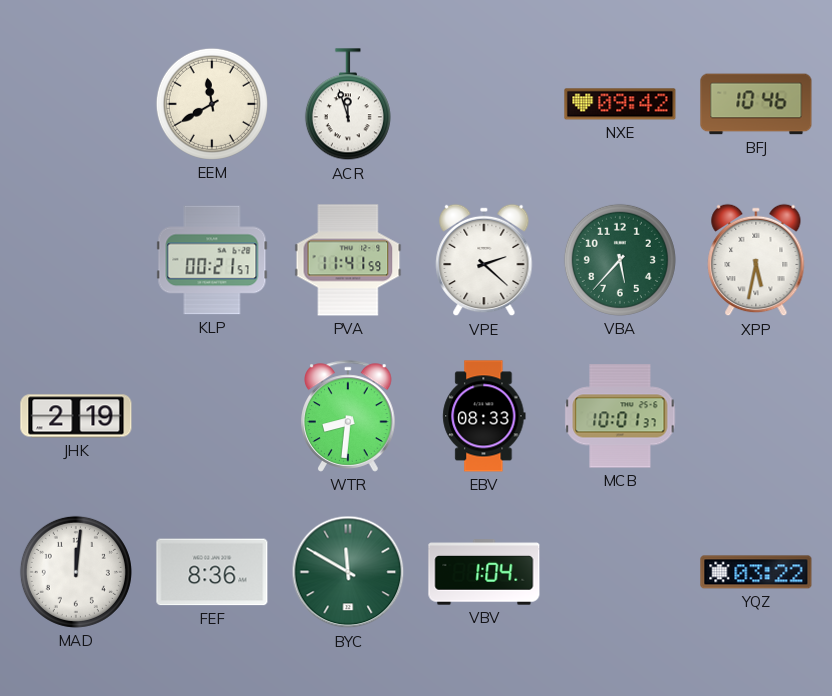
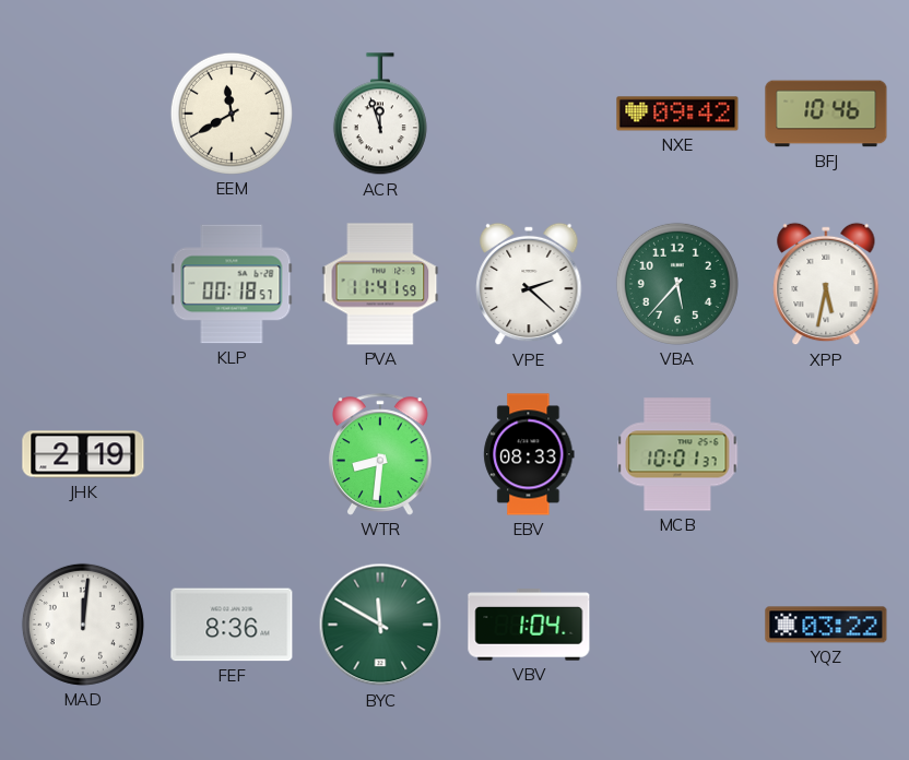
KLP: 00:21 -> 00:18
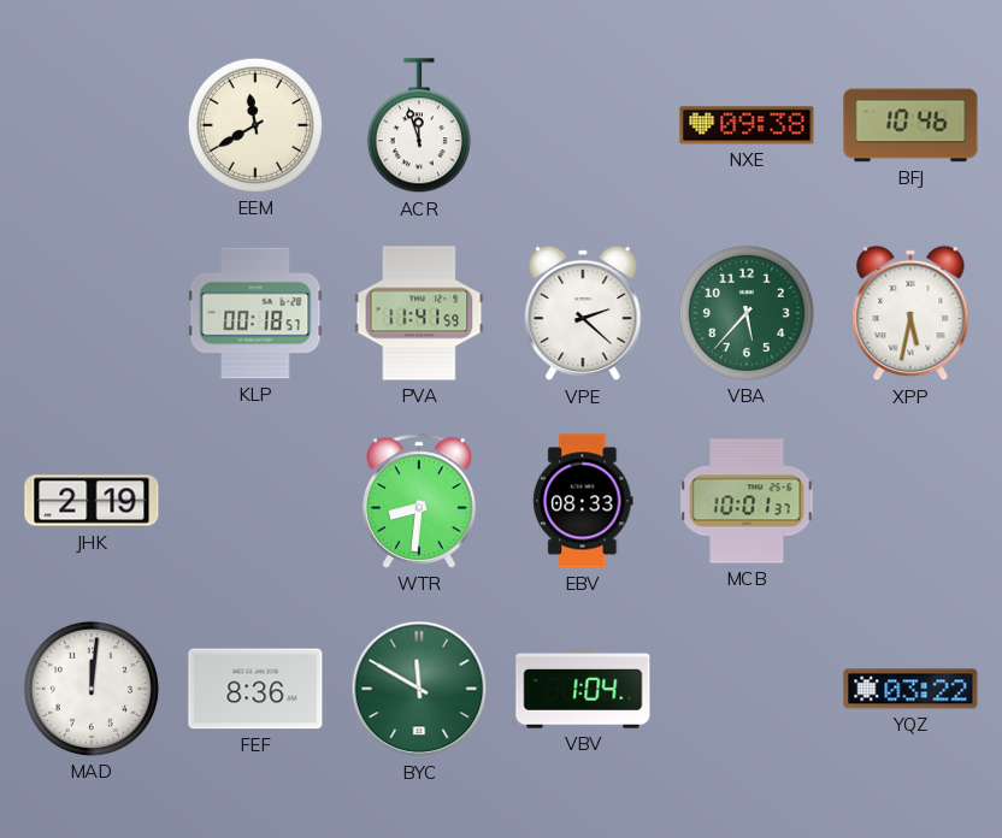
NXE: 09:42 -> 09:38
